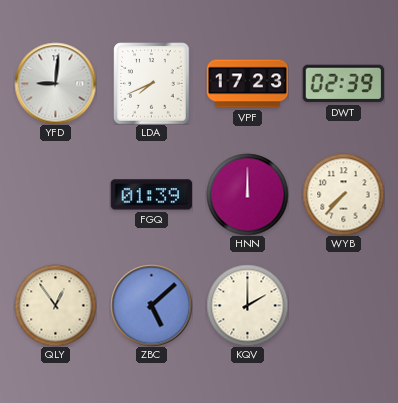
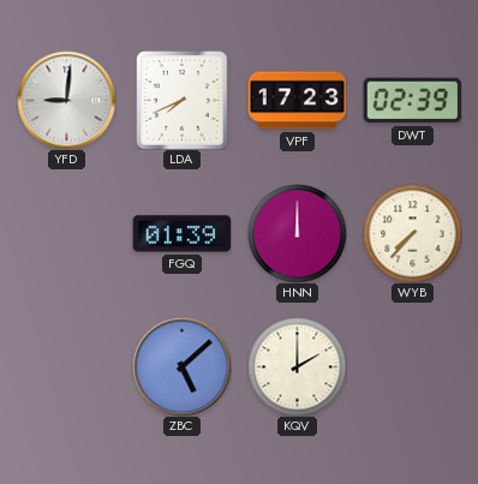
QLY: 12:54 -> none
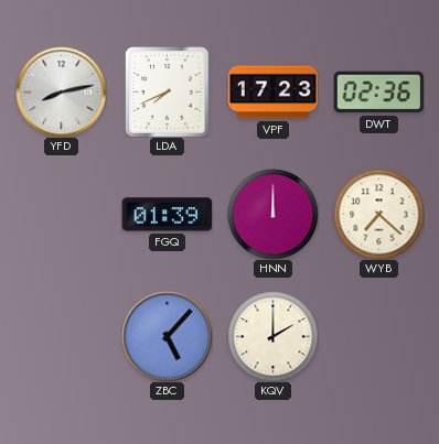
YFD: 9:01 -> 8:13
DWT: 02:39 -> 02:36
WYB: 7:37 -> 7:22
ZBC: 5:08 -> 5:07
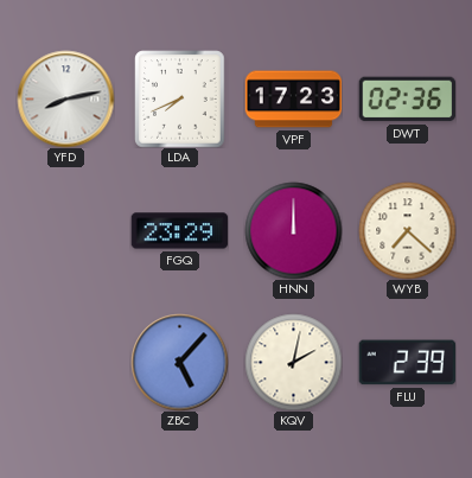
FGQ: 01:39 -> 23:29
KQV: 2:00 -> 2:02
FLU: none -> 2:39
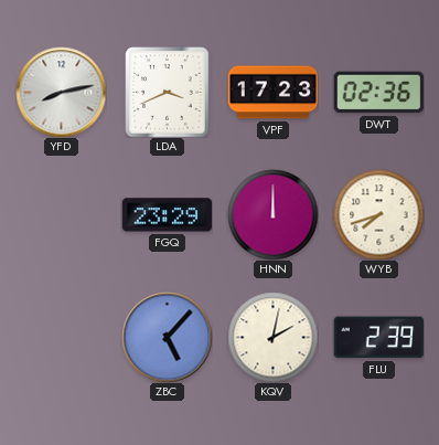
LDA: 7:41 -> 3:41
WYB: 7:22 -> 7:42
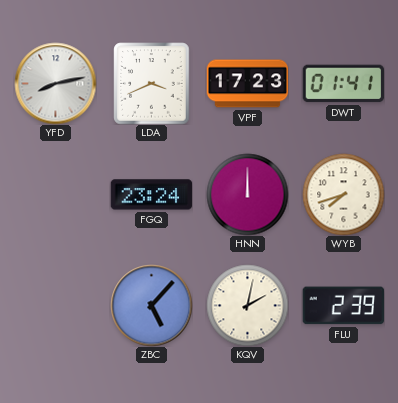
DWT: 02:36 -> 01:41
FGQ: 23:29 -> 23:24
